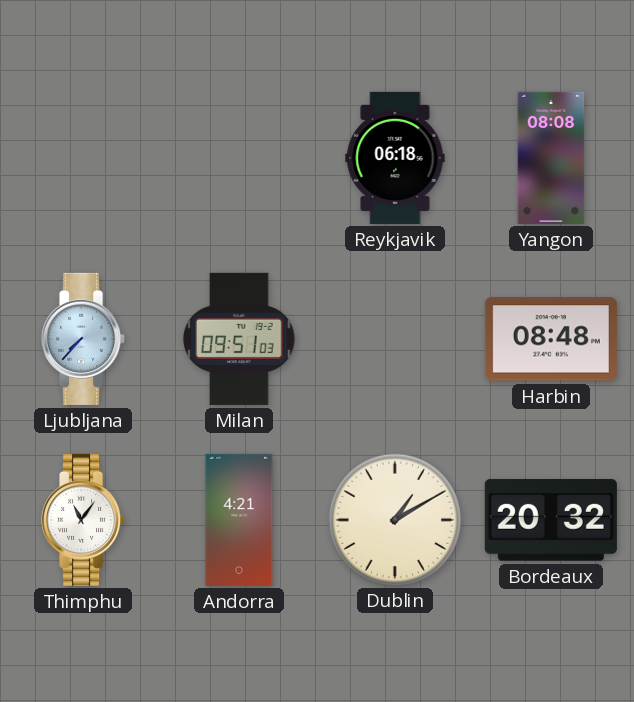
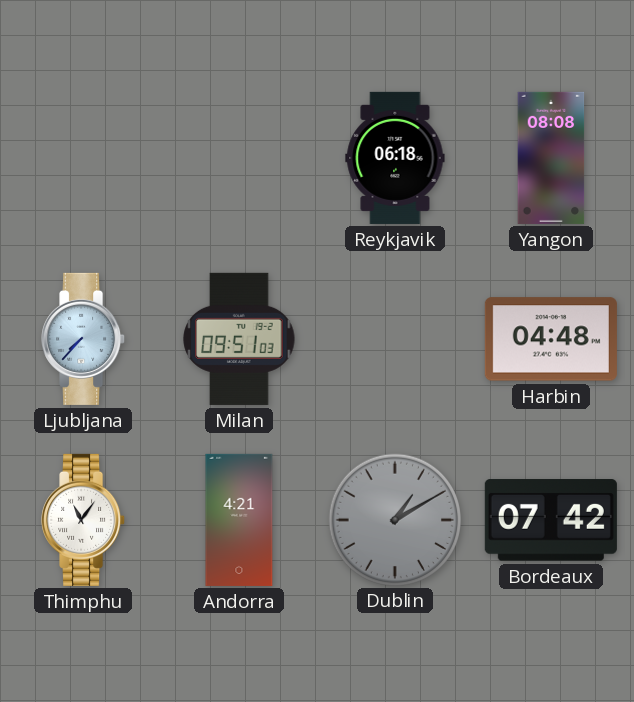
Harbin: 08:48 -> 04:48
Dublin dial: cream -> grey
Bordeaux: 20:32 -> 07:42
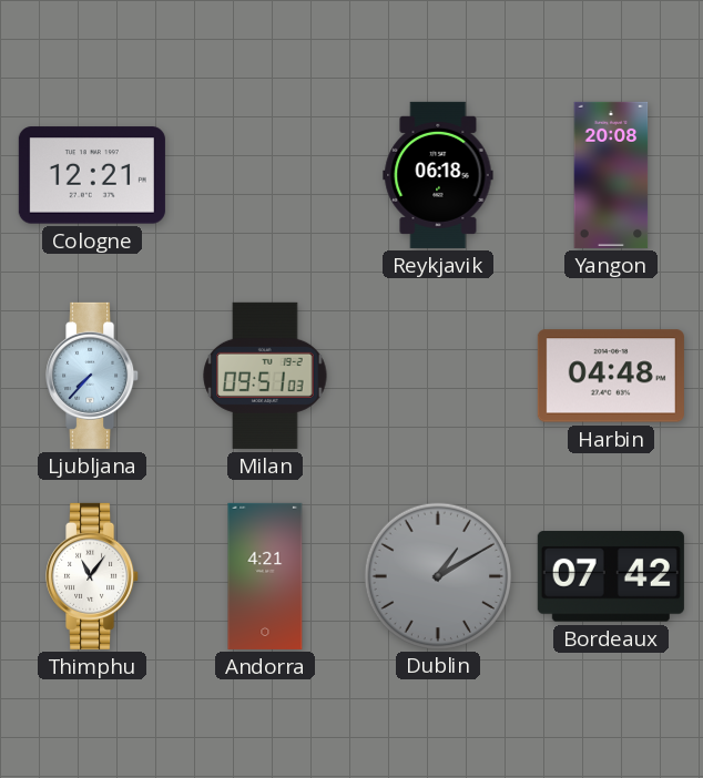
Cologne: none -> 12:21
Yangon: 08:08 -> 20:08
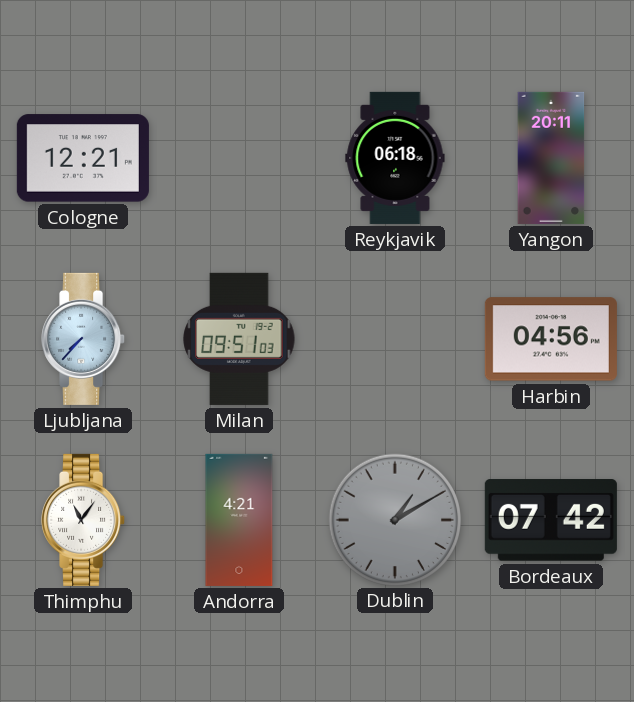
Yangon: 20:08 -> 20:11
Harbin: 04:48 -> 04:56
